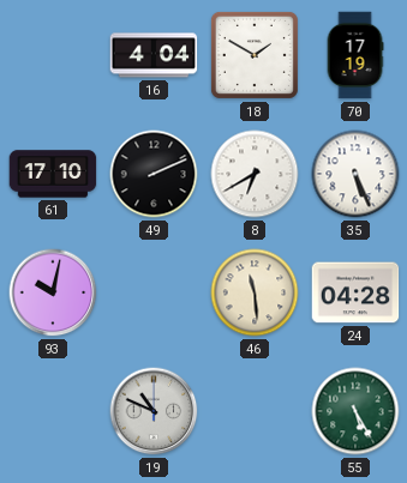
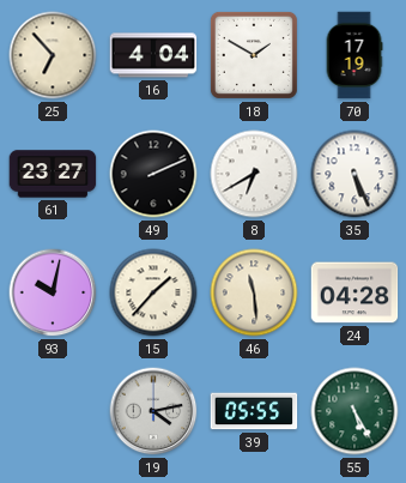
25: none -> 6:53
61: 17:10 -> 23:27
15: none -> 1:37
19: 10:49 -> 4:13
39: none -> 05:55
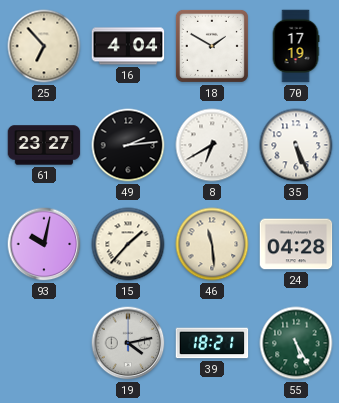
49: 2:11 -> 2:14
39: 05:55 -> 18:21
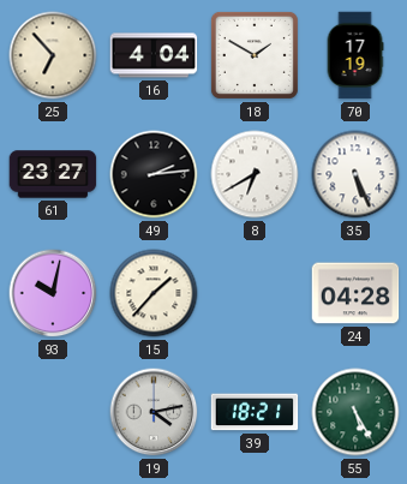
46: 11:29 -> none
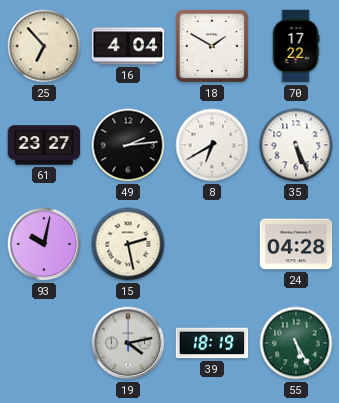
70: 17:19 -> 17:22
15: 1:37 -> 2:28
39: 18:21 -> 18:19
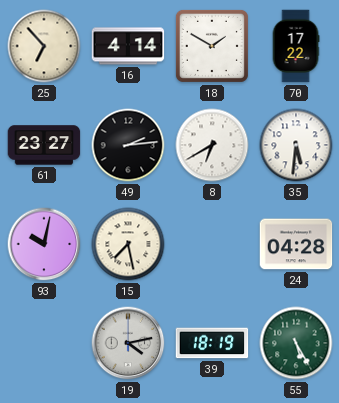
16: 4:04 -> 4:14
35: 5:26 -> 5:31
15: 2:28 -> 7:28
